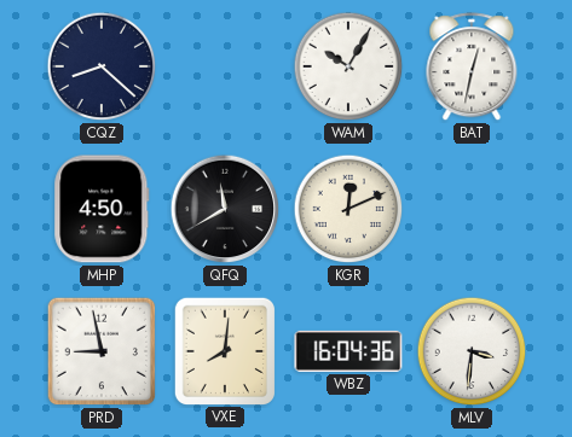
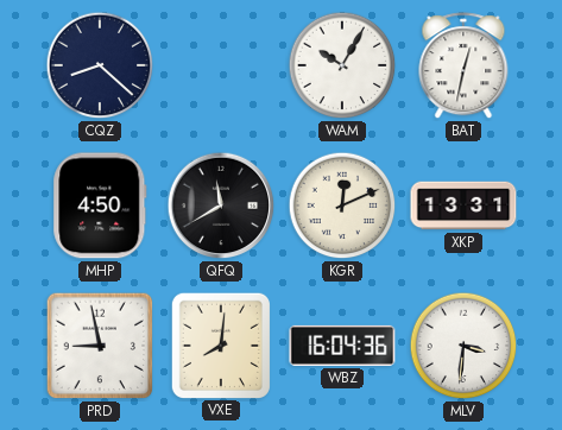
XKP: none -> 13:31
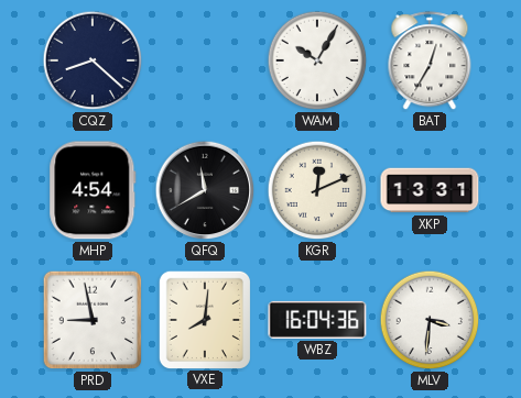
BAT: 12:32 -> 12:35
MHP: 4:50 -> 4:54
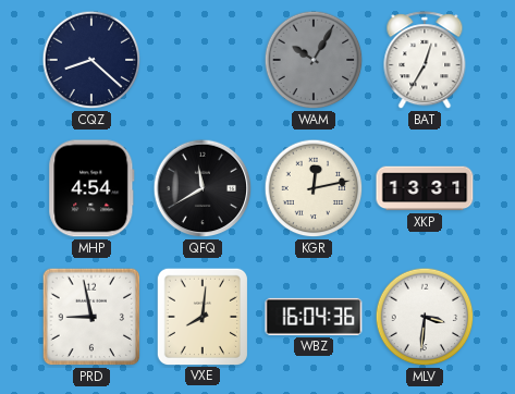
WAM dial: white -> grey
KGR: 12:11 -> 12:13
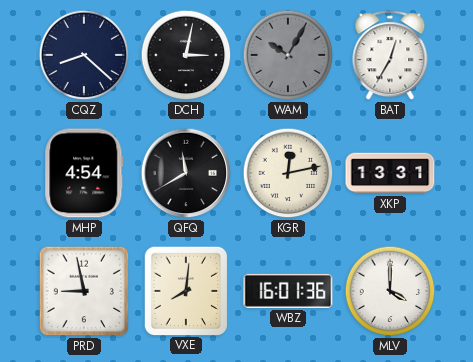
DCH: none -> 3:02
WBZ: 16:04 -> 16:01
MLV: 3:31 -> 4:00
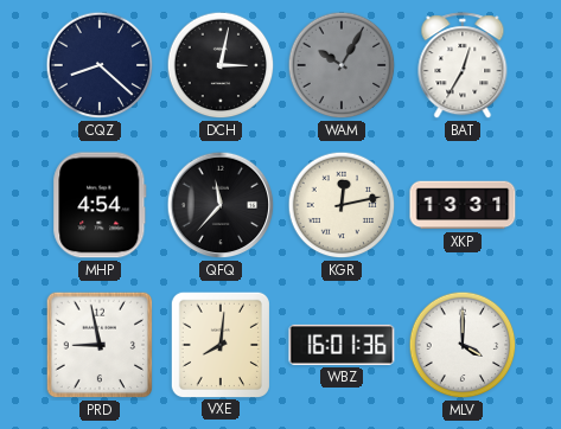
QFQ: 11:40 -> 11:37
